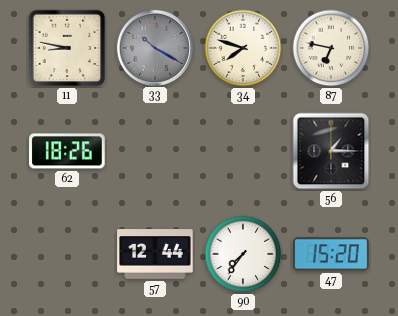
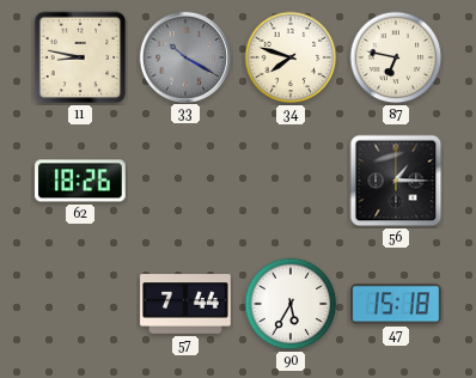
57: 12:44 -> 7:44
90: 7:36 -> 5:35
47: 15:20 -> 15:18
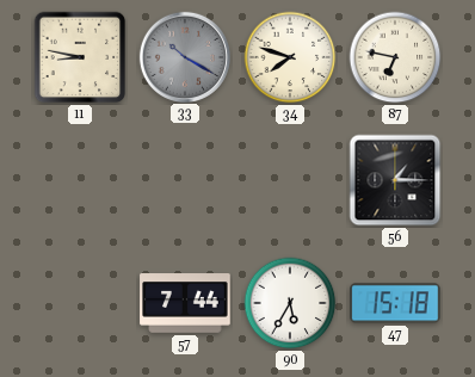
62: 18:26 -> none
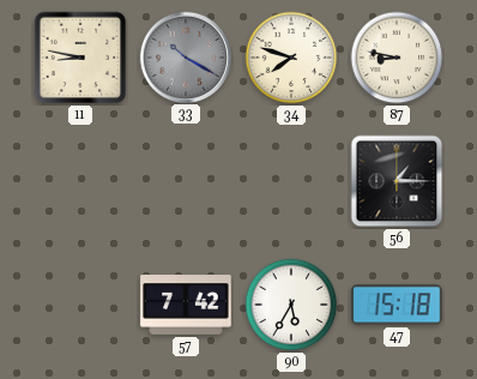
87: 6:47 -> 8:47
57: 7:44 -> 7:42
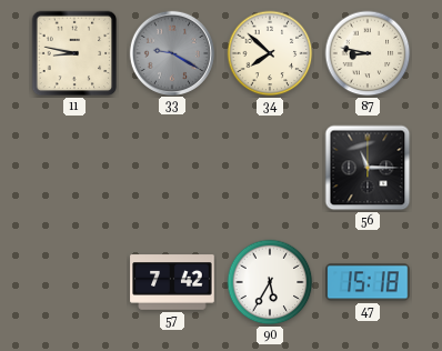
33: 10:20 -> 9:20
34: 7:48 -> 7:52
56: 1:15 -> 11:15
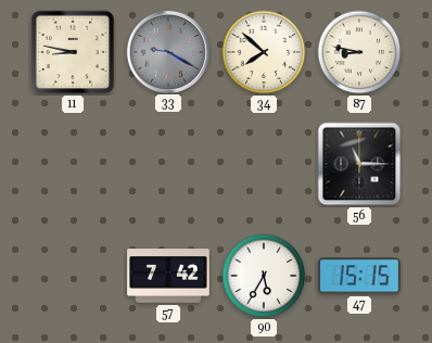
47: 15:18 -> 15:15
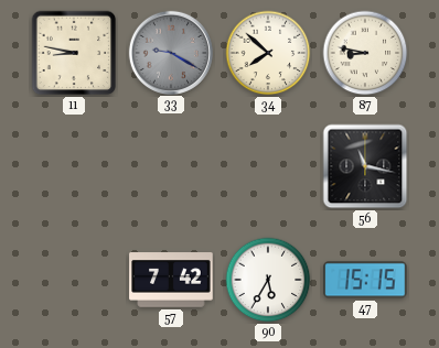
56: 11:15 -> 11:17
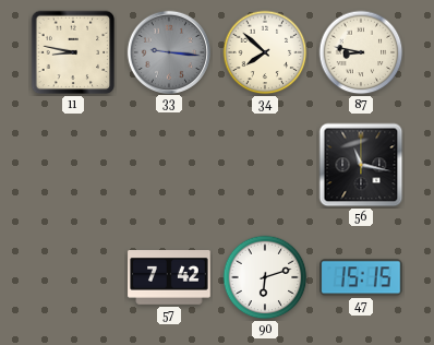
33: 9:20 -> 9:16
90: 5:35 -> 6:12
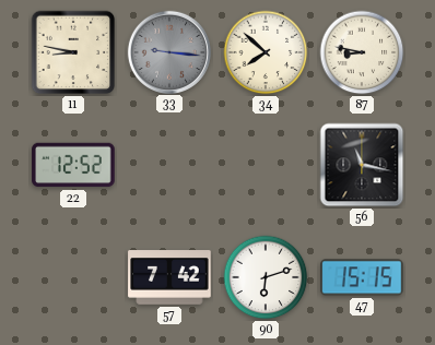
22: none -> 12:52
